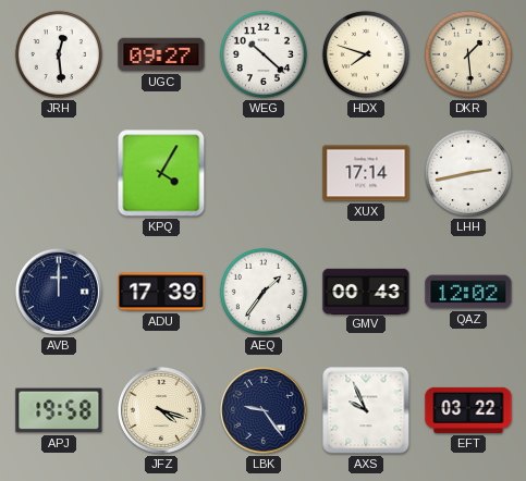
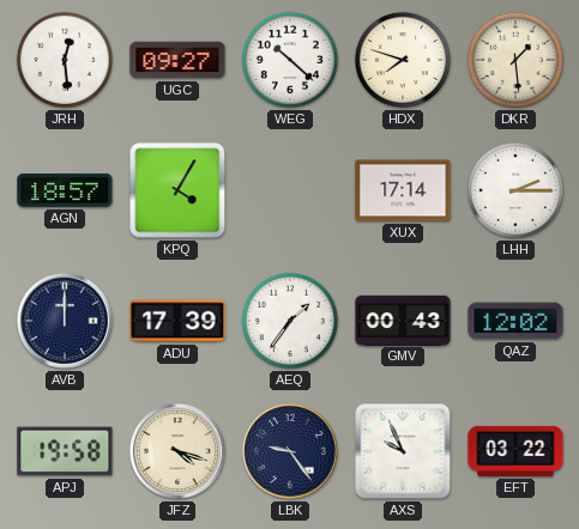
AGN: none -> 18:57
LHH: 2:43 -> 2:15
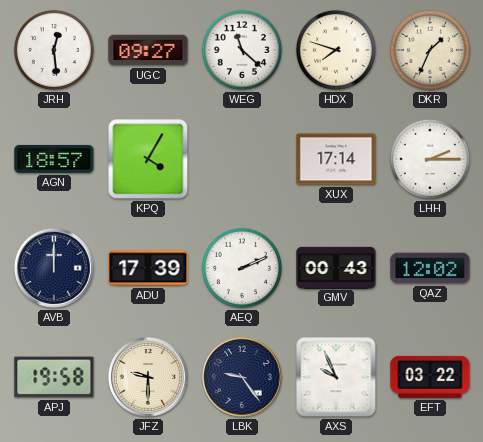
WEG: 10:22 -> 11:22
DKR: 1:29 -> 1:34
AEQ: 1:36 -> 2:11
JFZ: 4:18 -> 9:30
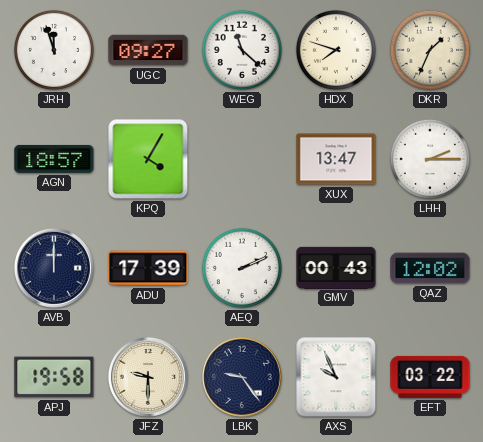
JRH: 12:29 -> 11:57
XUX: 17:14 -> 13:47
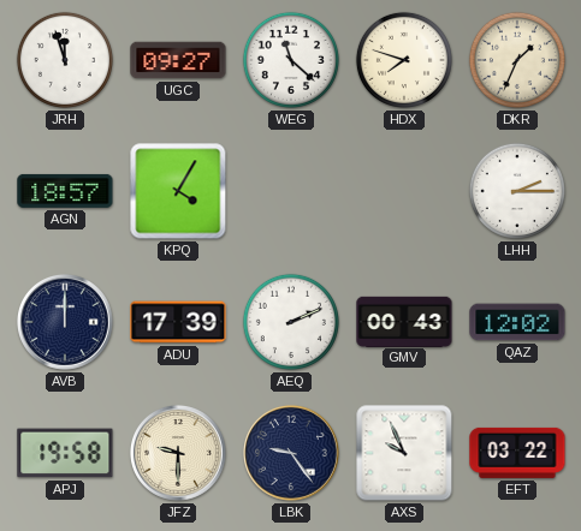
XUX: 13:47 -> none
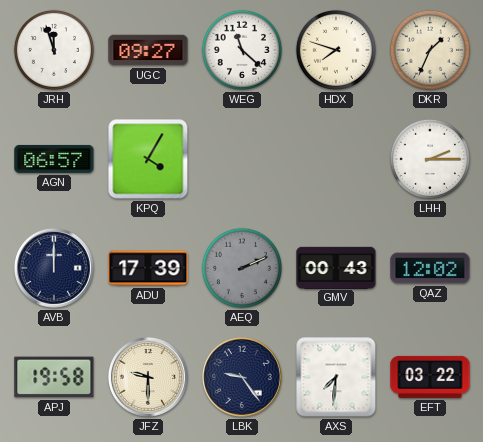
AGN: 18:57 -> 06:57
AEQ dial: white -> grey
AXS: 9:56 -> 7:31
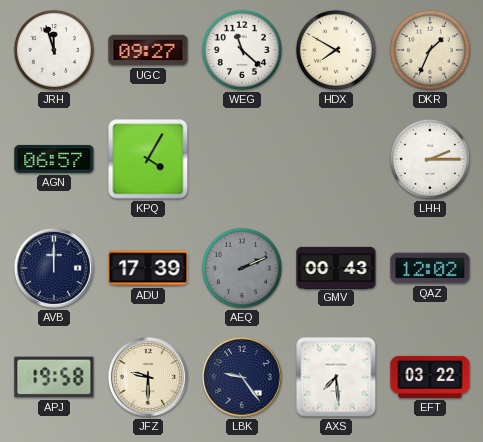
HDX: 7:48 -> 7:50
AXS: 7:31 -> 7:29
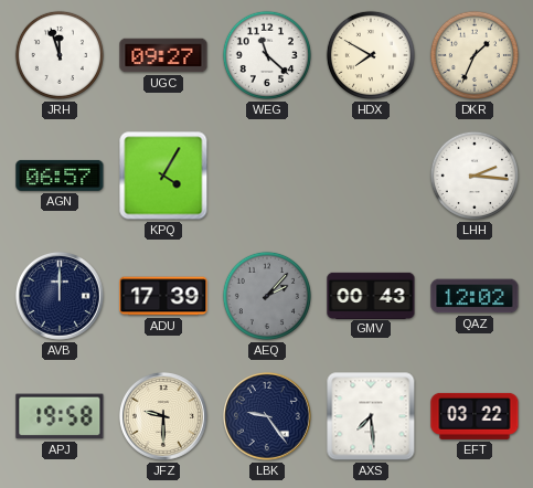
LHH: 2:15 -> 2:16
AEQ: 2:11 -> 2:07
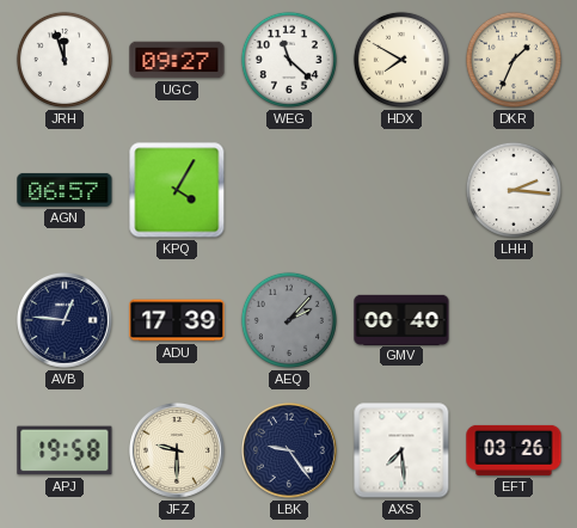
AVB: 12:00 -> 12:46
GMV: 00:43 -> 00:40
QAZ: 12:02 -> none
EFT: 03:22 -> 03:26
